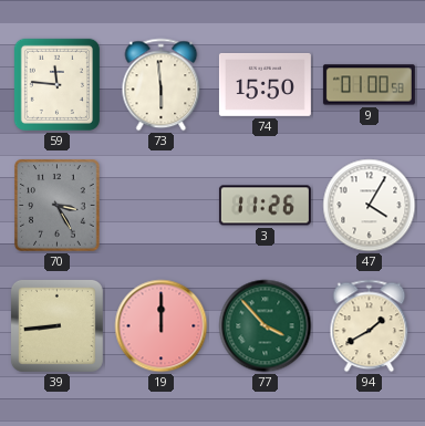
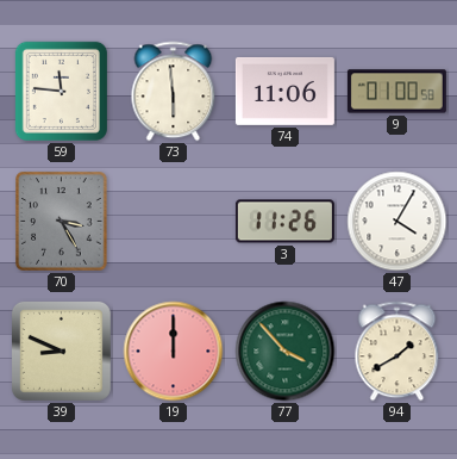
74: 15:50 -> 11:06
39: 8:44 -> 8:49
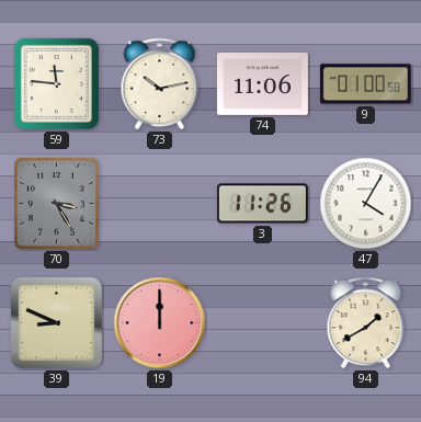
73: 5:59 -> 10:13
77: 3:53 -> none
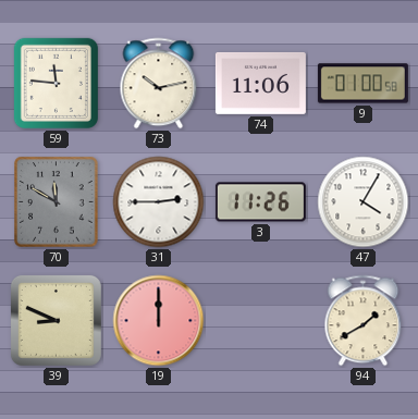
70: 3:25 -> 11:50
31: none -> 2:45
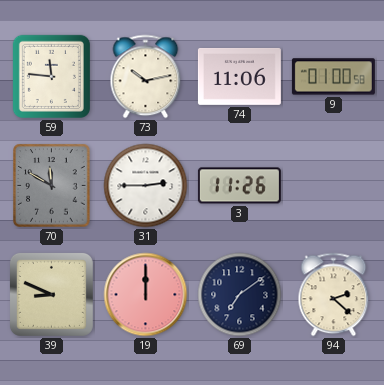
47: 4:05 -> none
69: none -> 7:09
94: 1:40 -> 2:22
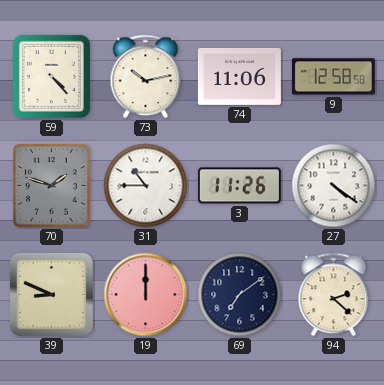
59: 11:46 -> 4:23
9: 01:00 -> 12:58
70: 11:50 -> 1:48
31: 2:45 -> 10:45
27: none -> 4:21
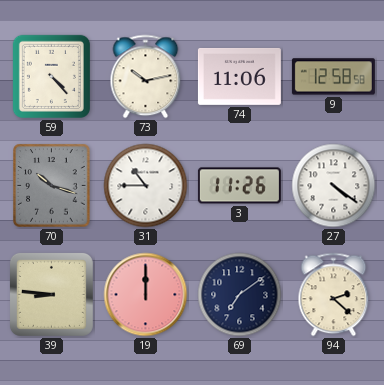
70: 1:48 -> 10:18
39: 8:49 -> 8:46
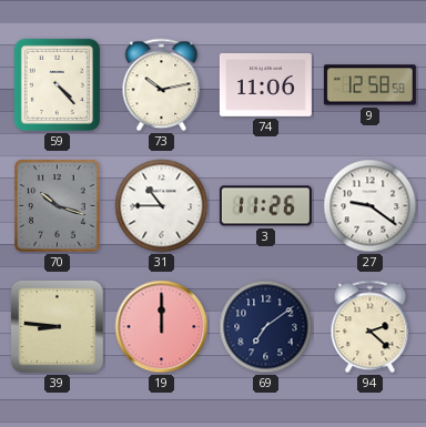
27: 4:21 -> 9:21
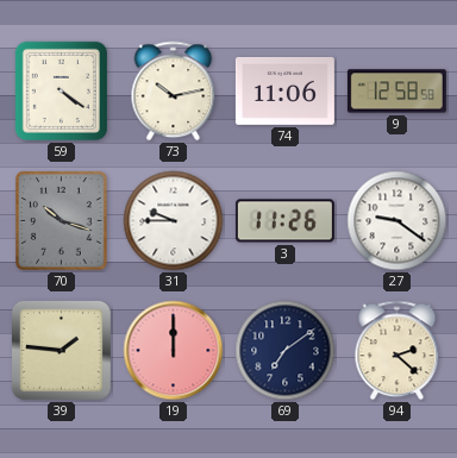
59: 4:23 -> 4:21
31: 10:45 -> 9:45
39: 8:46 -> 1:46
